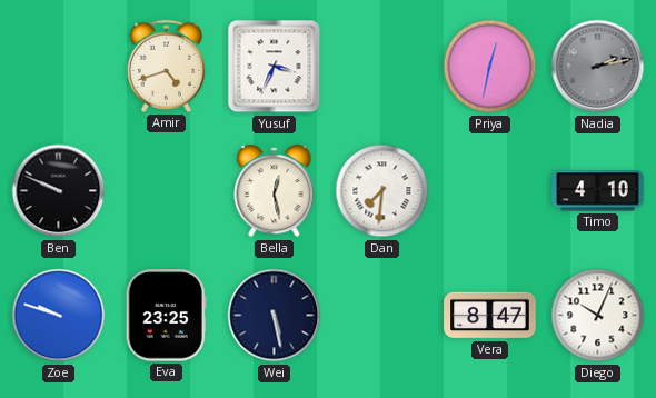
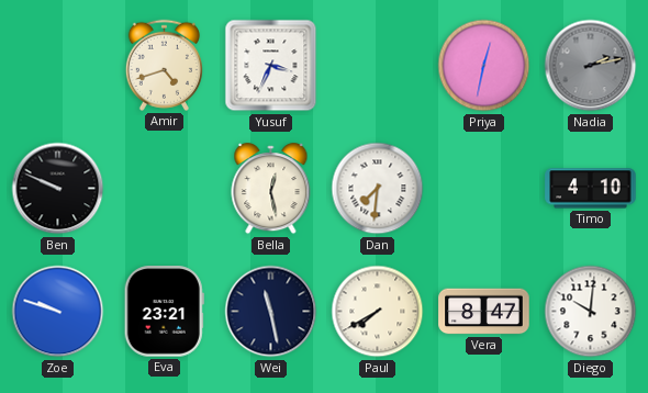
Eva: 23:25 -> 23:21
Wei: 5:28 -> 11:28
Paul: none -> 7:40
Diego: 10:04 -> 10:01
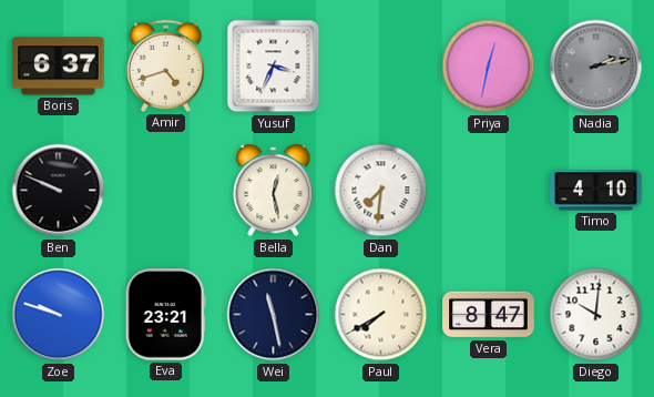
Boris: none -> 6:37
